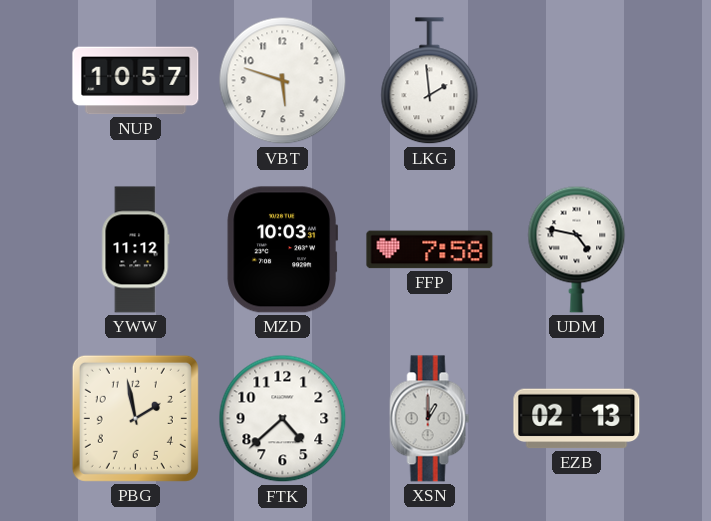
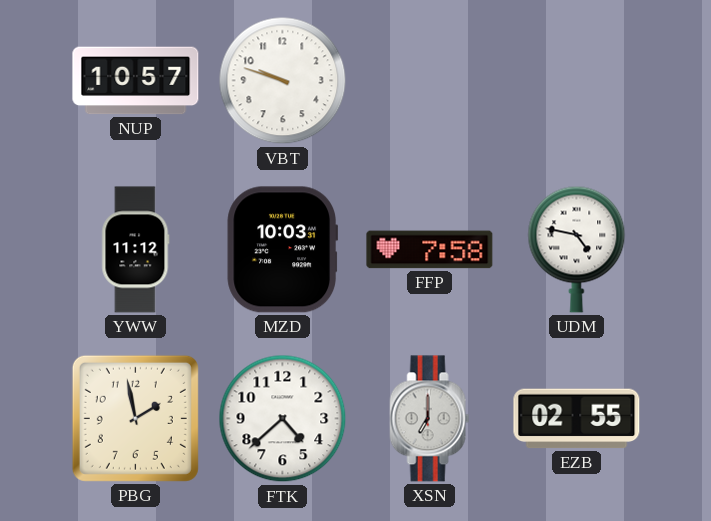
VBT: 5:48 -> 9:48
LKG: 1:59 -> none
XSN: 1:00 -> 7:00
EZB: 02:13 -> 02:55
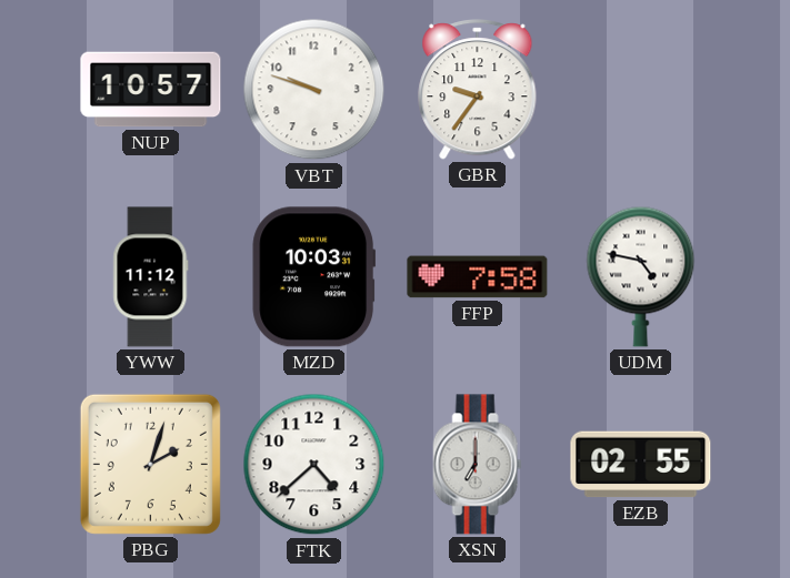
GBR: none -> 9:36
PBG: 1:58 -> 2:03
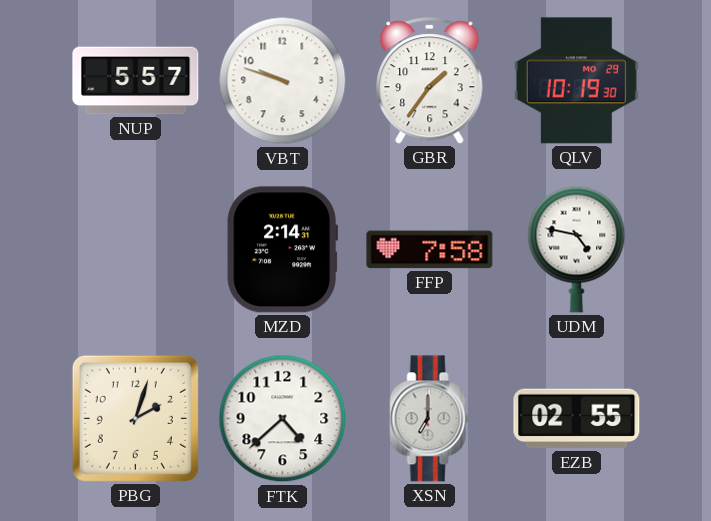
NUP: 10:57 -> 5:57
GBR: 9:36 -> 1:36
QLV: none -> 10:19
YWW: 11:12 -> none
MZD: 10:03 -> 2:14
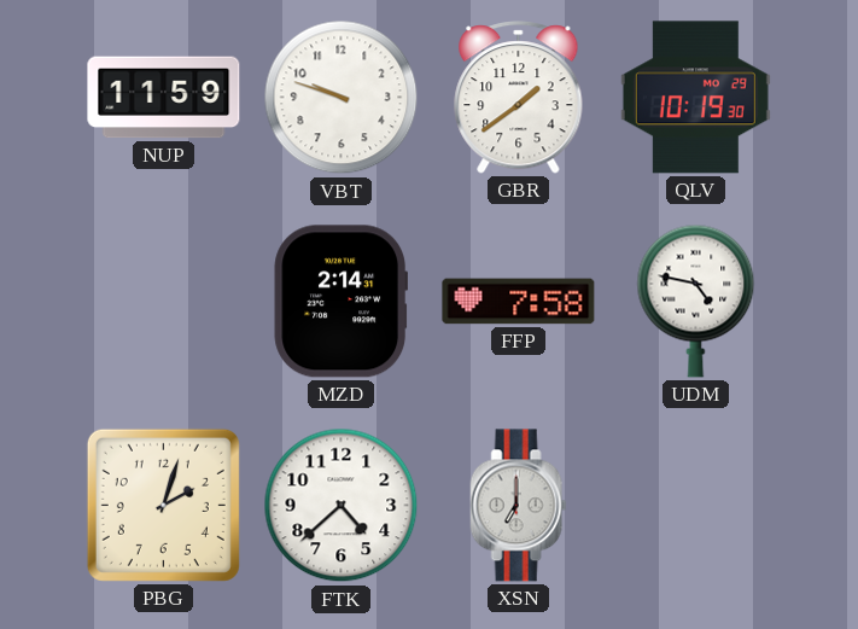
NUP: 5:57 -> 11:59
GBR: 1:36 -> 1:39
EZB: 02:55 -> none
